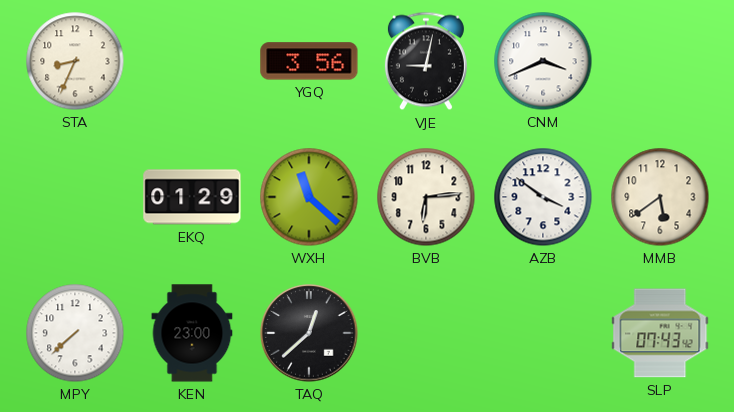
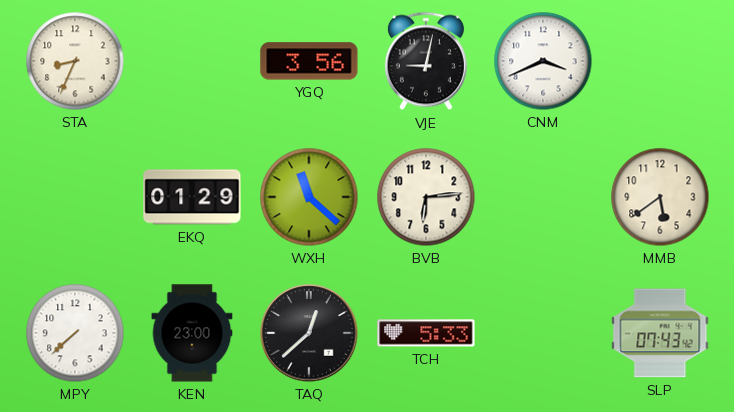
AZB: 3:51 -> none
TCH: none -> 5:33
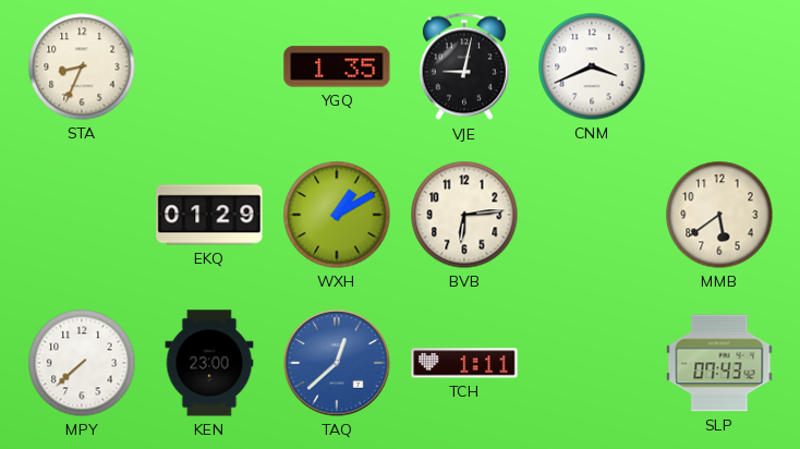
YGQ: 3:56 -> 1:35
WXH: 11:22 -> 1:10
TAQ dial: black -> blue
TCH: 5:33 -> 1:11
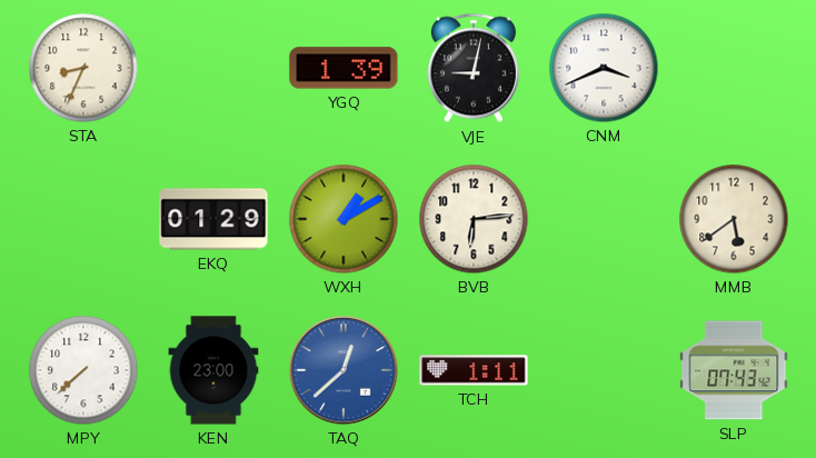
YGQ: 1:35 -> 1:39
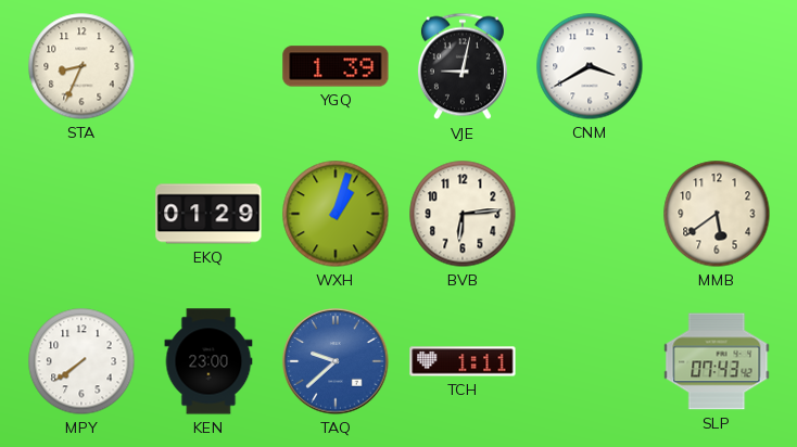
CNM: 3:41 -> 3:40
WXH: 1:10 -> 1:03
MPY: 7:38 -> 7:39
TAQ: 12:38 -> 9:38
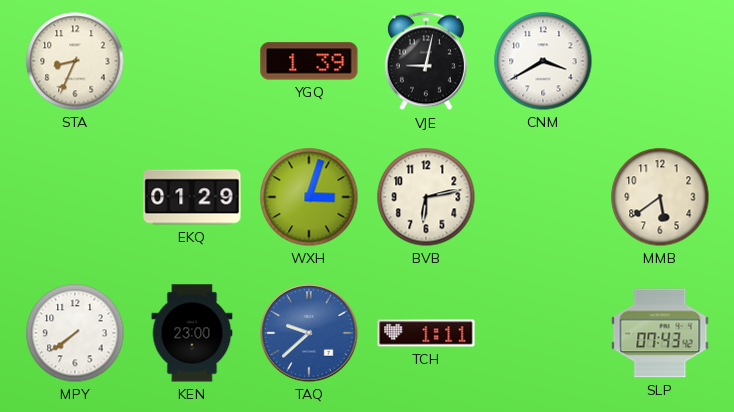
WXH: 1:03 -> 3:03
BVB: 6:14 -> 6:13
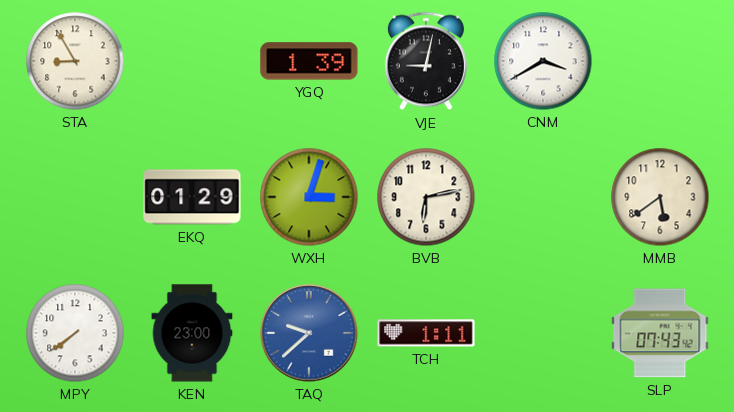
STA: 8:34 -> 8:55
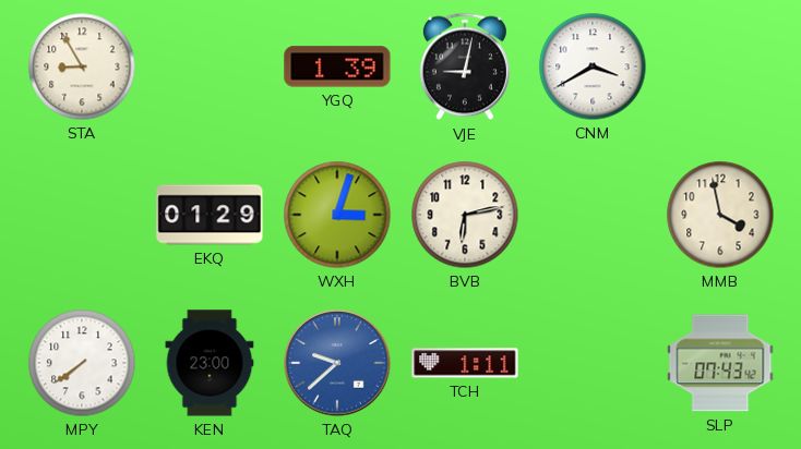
MMB: 5:39 -> 3:58
